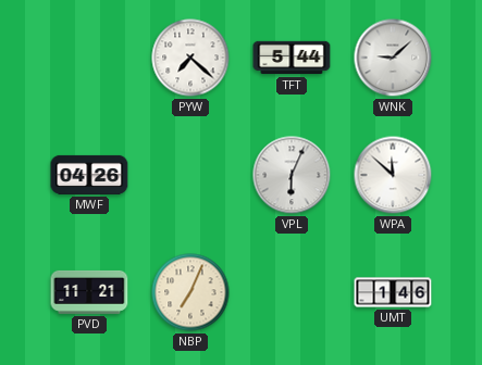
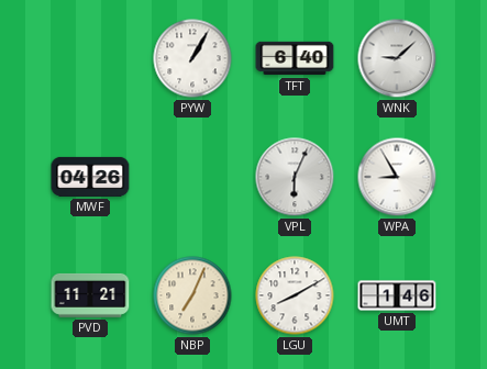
PYW: 7:22 -> 1:05
TFT: 5:44 -> 6:40
WPA: 11:52 -> 8:55
LGU: none -> 8:10
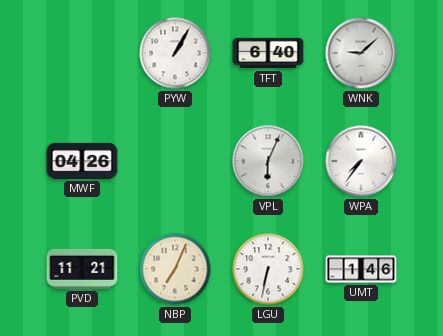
WPA: 8:55 -> 7:36
LGU: 8:10 -> 6:32
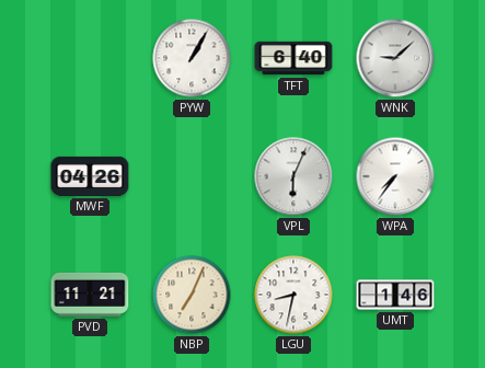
LGU: 6:32 -> 8:32
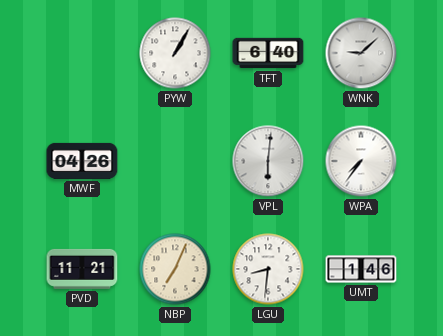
VPL: 6:04 -> 6:01
LGU: 8:32 -> 8:31
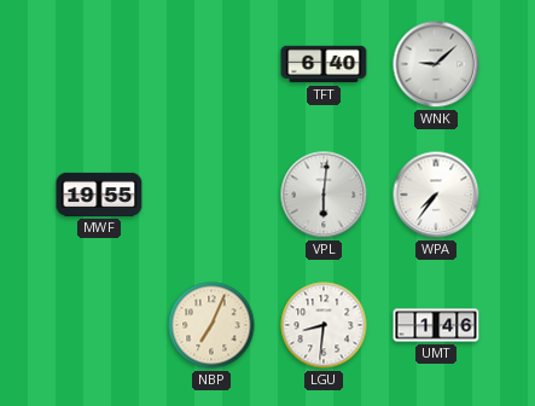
PYW: 1:05 -> none
MWF: 04:26 -> 19:55
PVD: 11:21 -> none
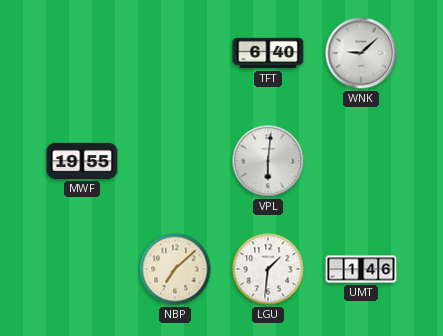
WPA: 7:36 -> none
NBP: 7:04 -> 7:08
LGU: 8:31 -> 1:31
